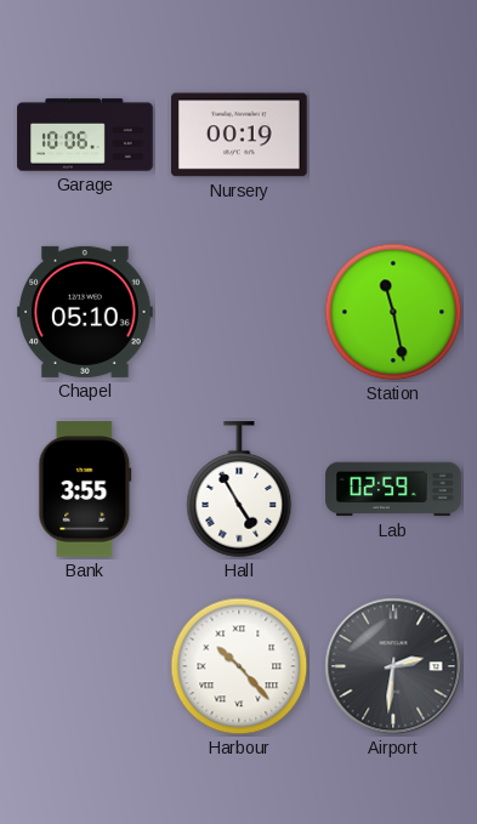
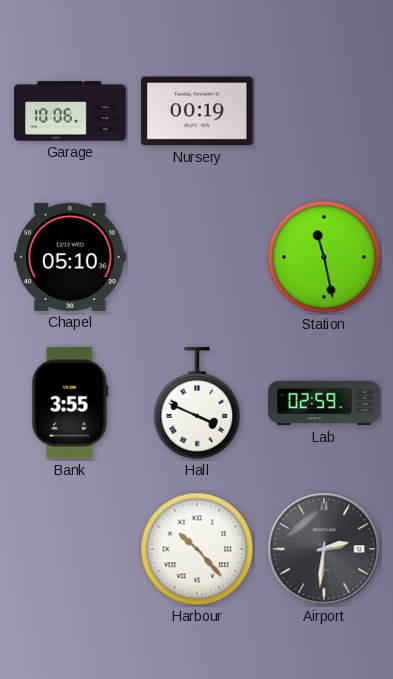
Hall: 4:55 -> 3:49
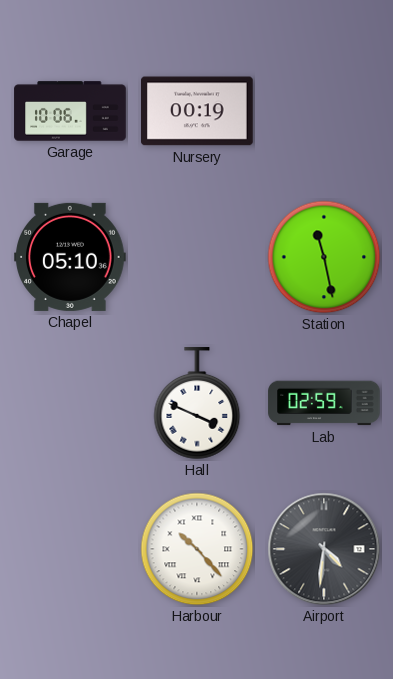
Bank: 3:55 -> none
Airport: 2:31 -> 4:31
